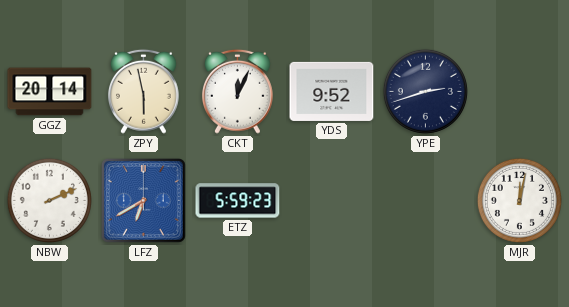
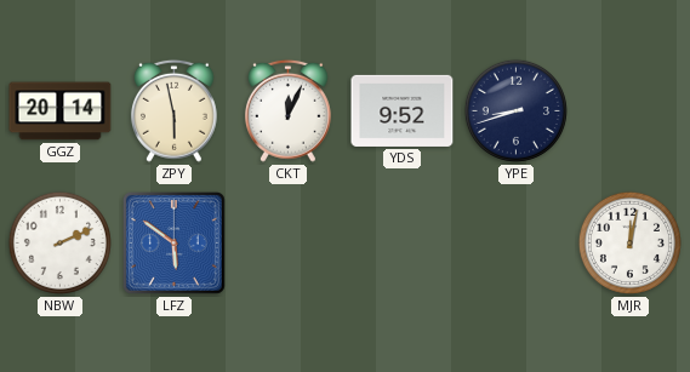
YPE: 2:42 -> 8:42
LFZ: 6:40 -> 5:51
ETZ: 5:59 -> none
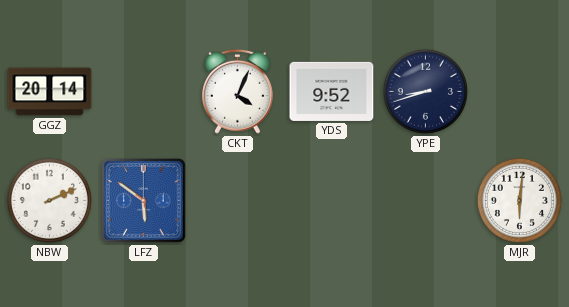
ZPY: 5:58 -> none
CKT: 12:04 -> 4:04
MJR: 12:02 -> 6:01
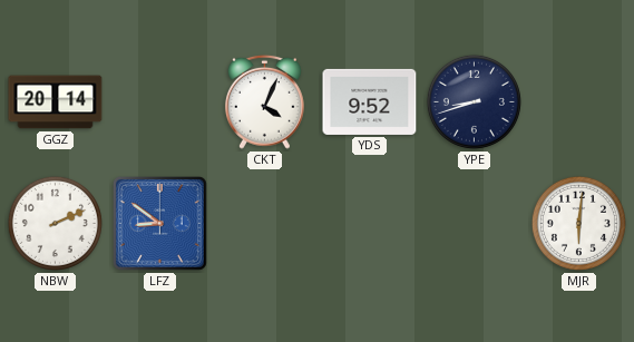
LFZ: 5:51 -> 8:51
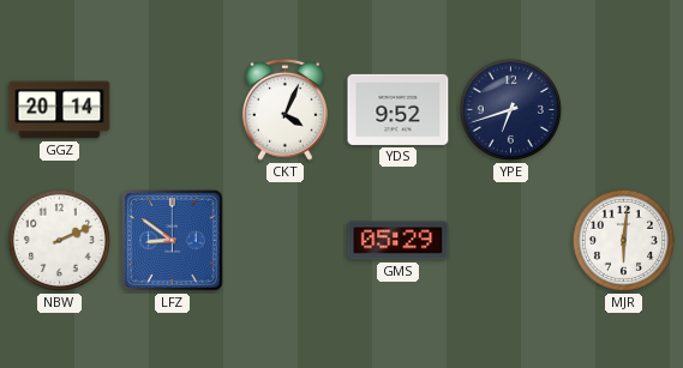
YPE: 8:42 -> 6:42
GMS: none -> 05:29
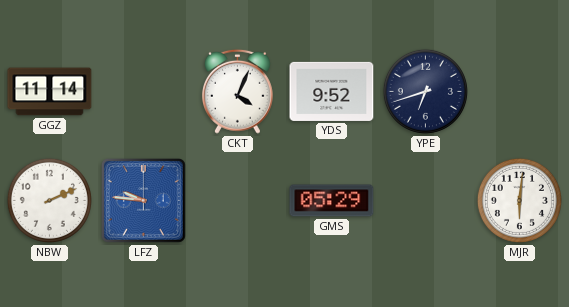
GGZ: 20:14 -> 11:14
LFZ: 8:51 -> 9:46
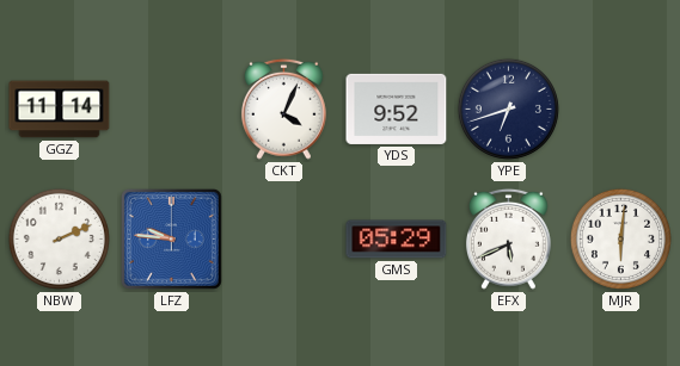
EFX: none -> 5:41
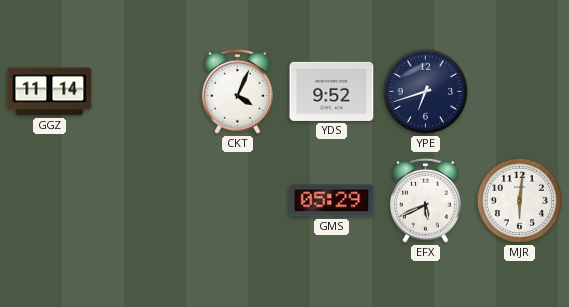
NBW: 2:11 -> none
LFZ: 9:46 -> none
